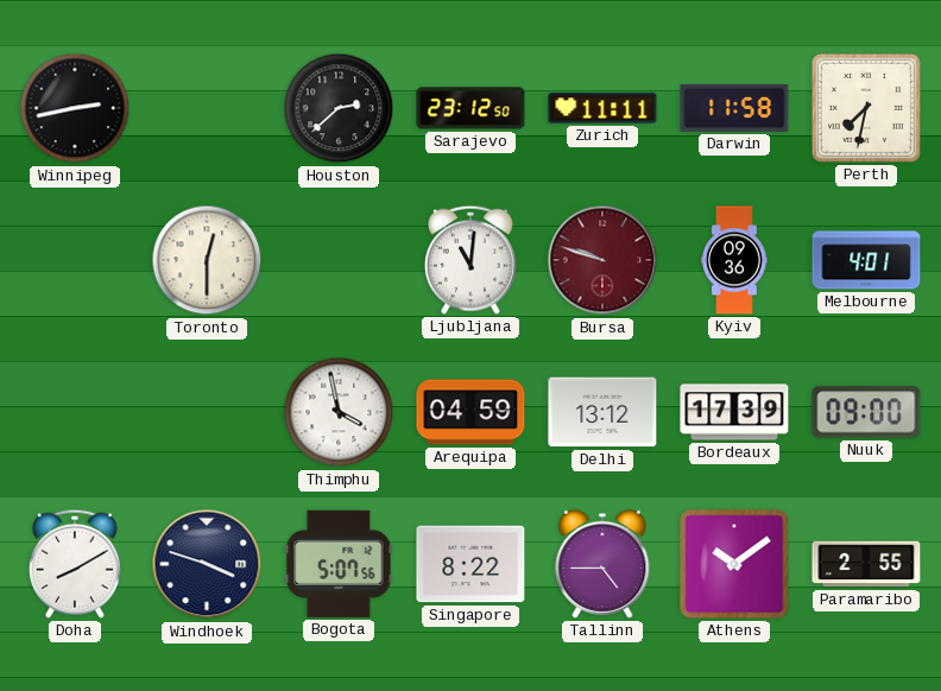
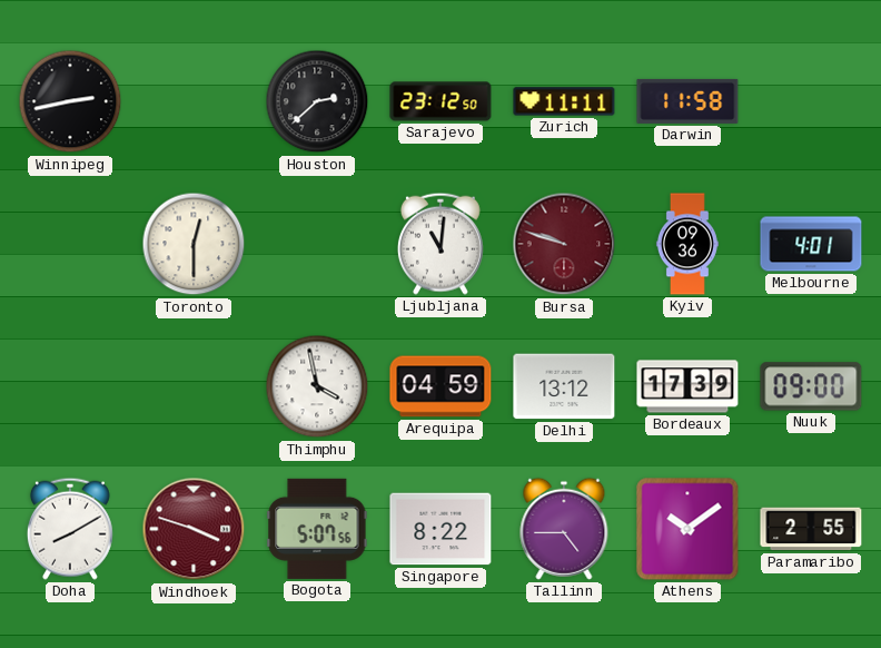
Perth: 7:32 -> none
Windhoek dial: navy -> burgundy
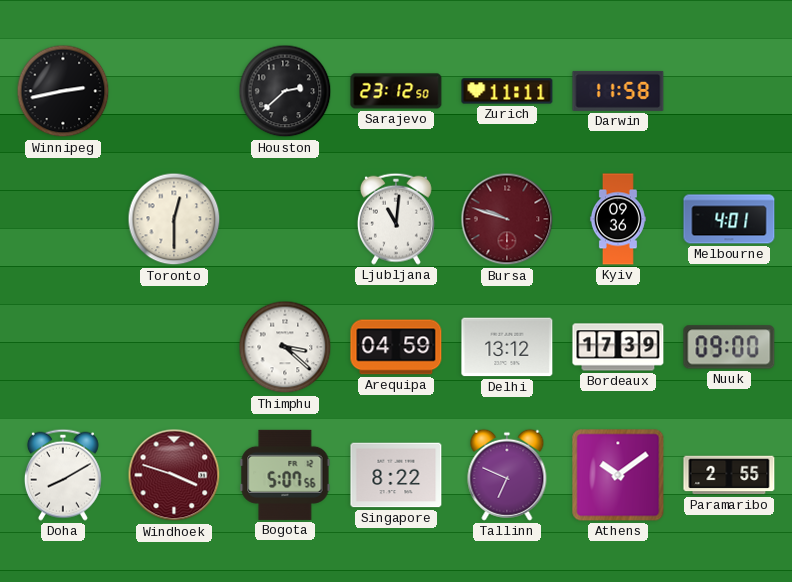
Thimphu: 3:58 -> 3:22
Tallinn: 4:45 -> 6:49
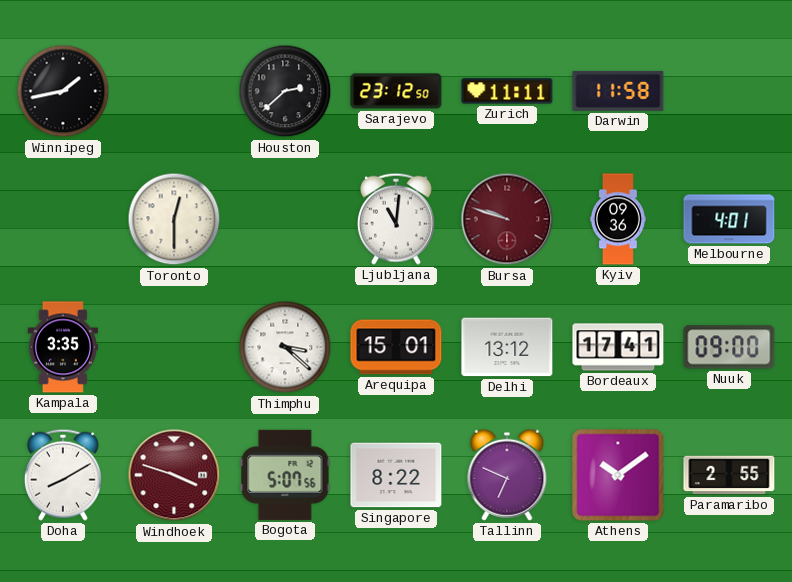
Winnipeg: 2:43 -> 1:43
Kampala: none -> 3:35
Arequipa: 04:59 -> 15:01
Bordeaux: 17:39 -> 17:41
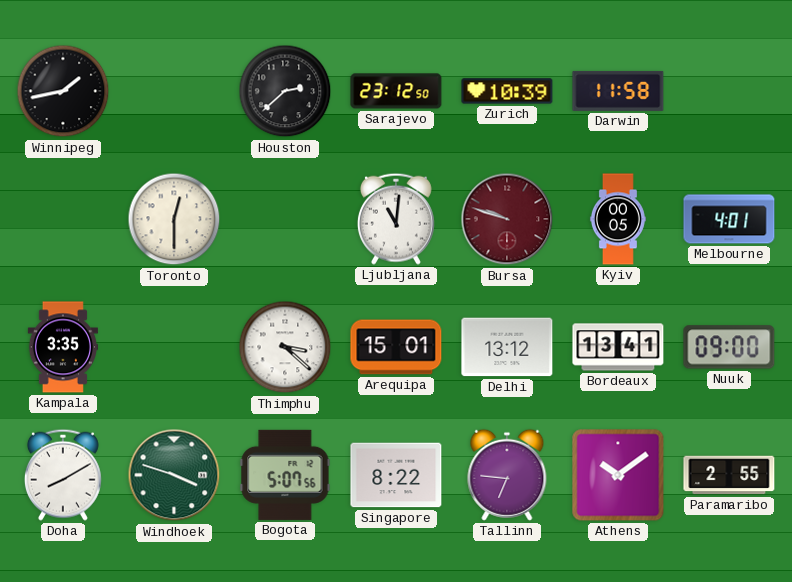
Zurich: 11:11 -> 10:39
Kyiv: 09:36 -> 00:05
Bordeaux: 17:41 -> 13:41
Windhoek dial: burgundy -> green
Tallinn: 6:49 -> 6:46
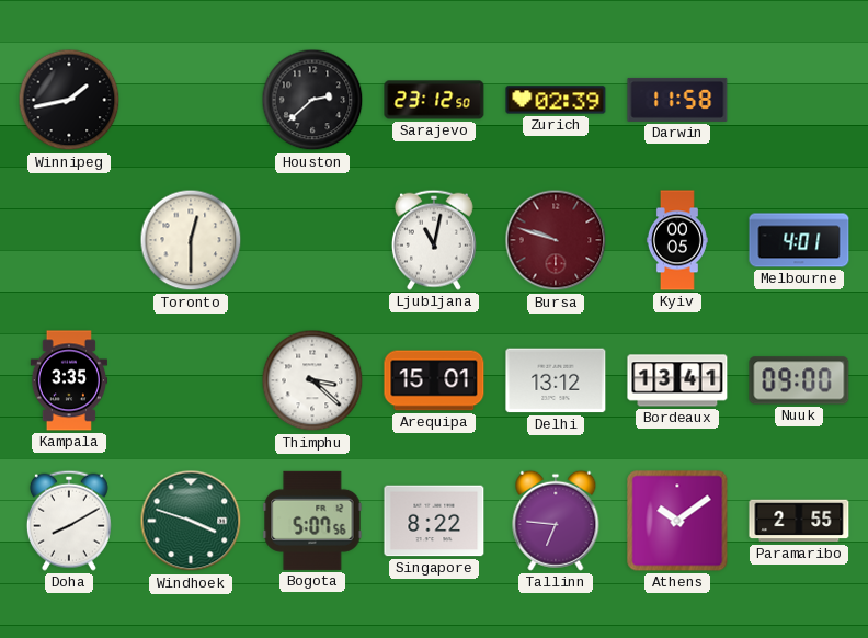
Zurich: 10:39 -> 02:39
Ljubljana: 11:01 -> 11:02
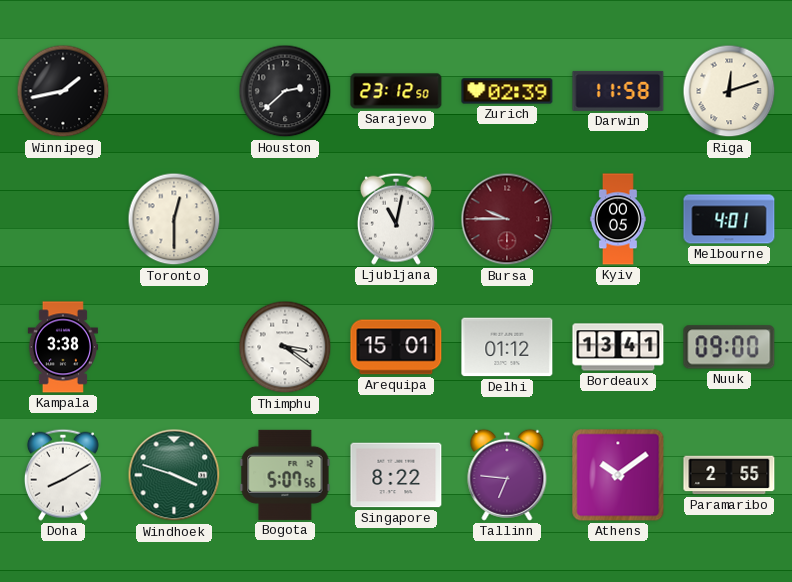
Riga: none -> 12:12
Bursa: 9:48 -> 9:45
Kampala: 3:35 -> 3:38
Thimphu: 3:22 -> 3:21
Delhi: 13:12 -> 01:12
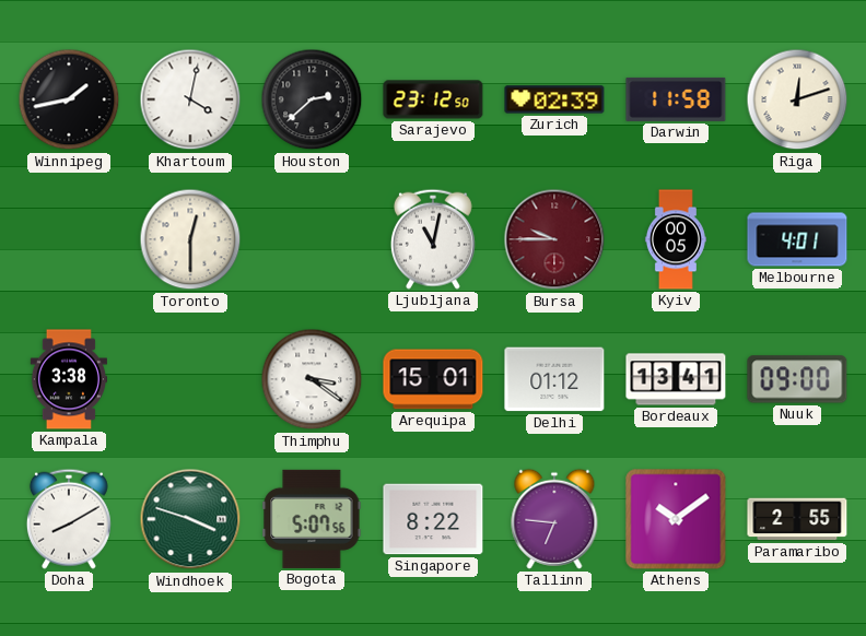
Khartoum: none -> 4:02
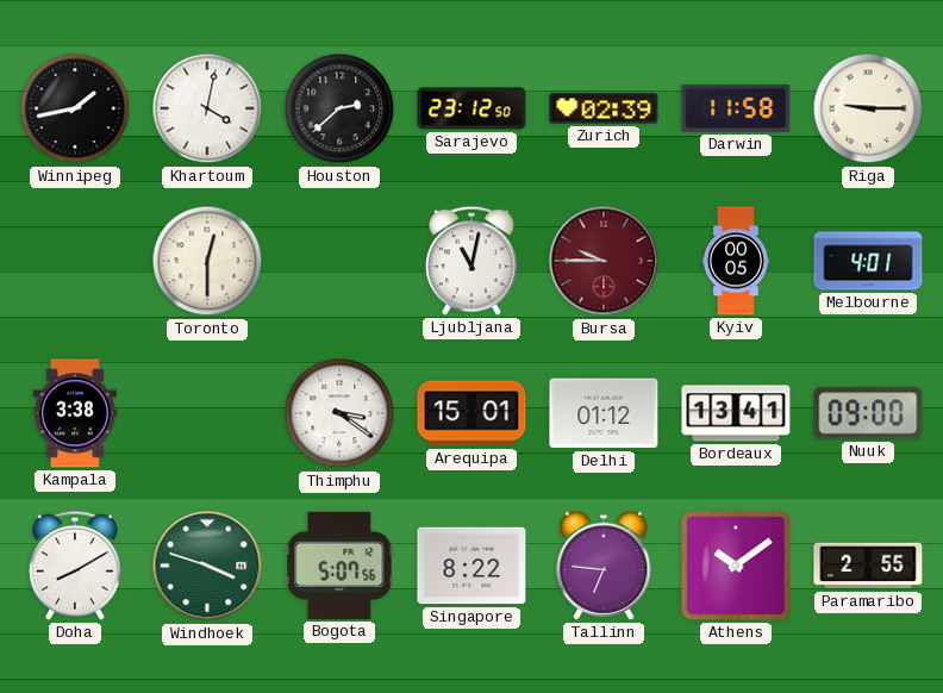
Riga: 12:12 -> 9:15
